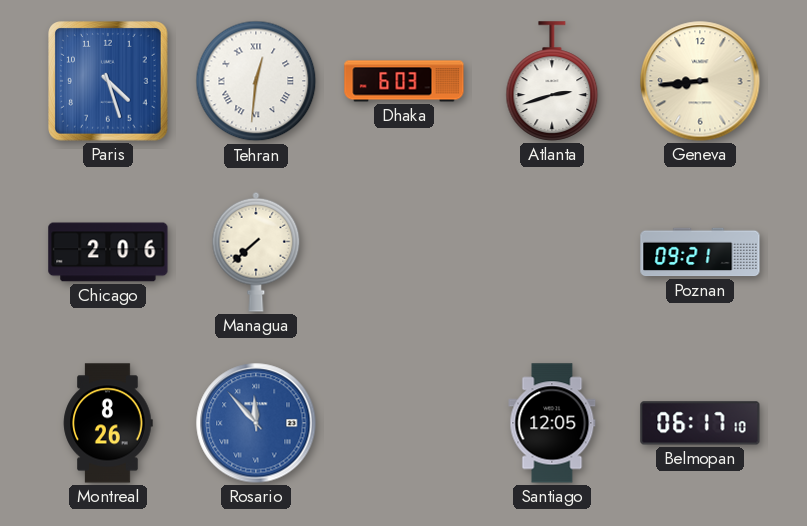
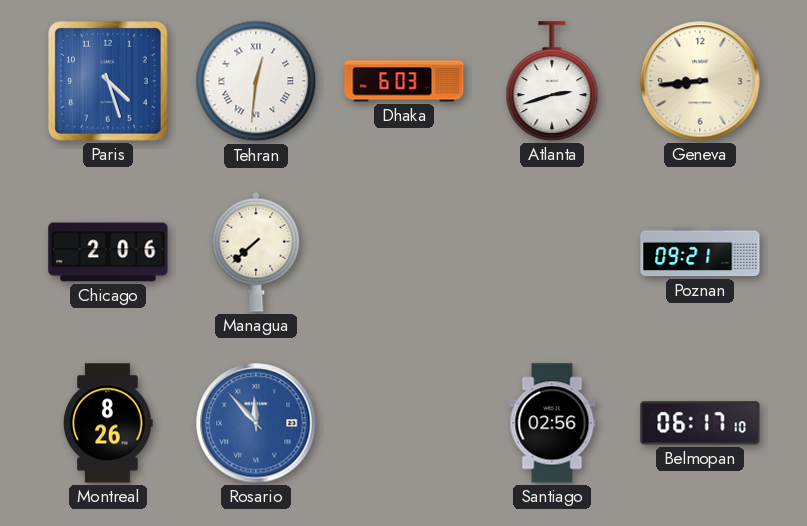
Santiago: 12:05 -> 02:56
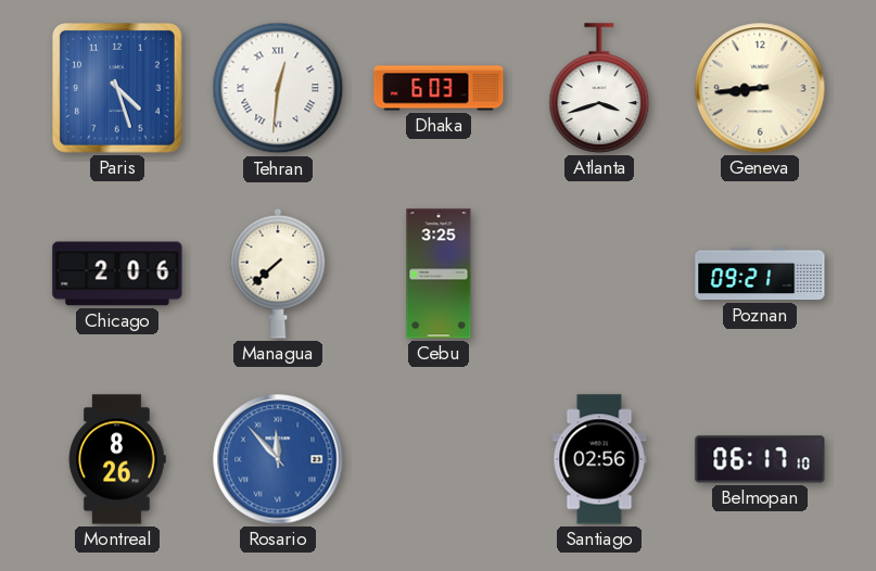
Atlanta: 2:42 -> 3:42
Cebu: none -> 3:25
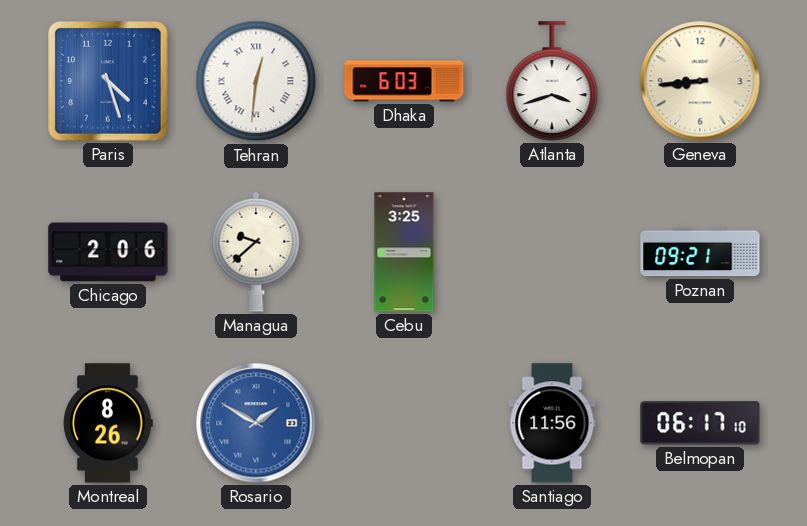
Managua: 7:38 -> 9:38
Rosario: 11:53 -> 1:50
Santiago: 02:56 -> 11:56
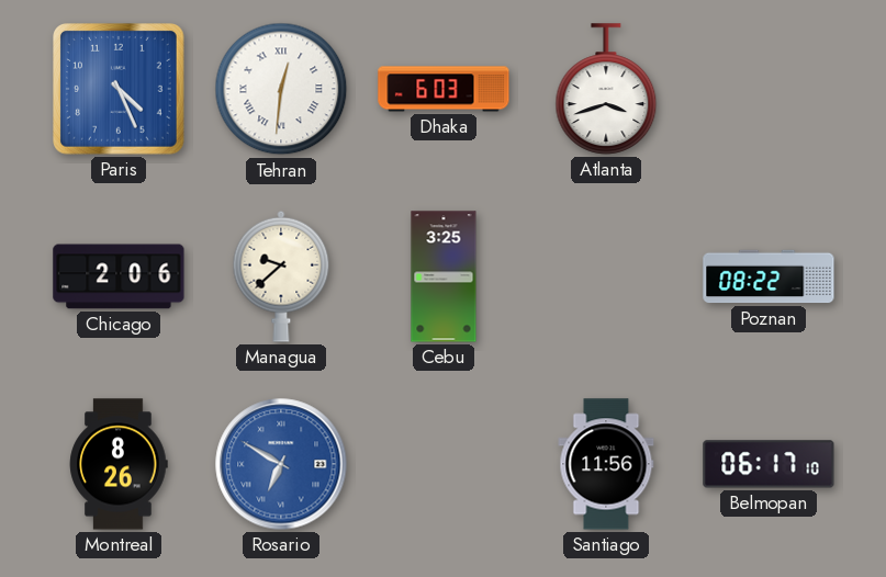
Paris: 4:27 -> 4:26
Geneva: 8:44 -> none
Poznan: 09:21 -> 08:22
Rosario: 1:50 -> 6:50
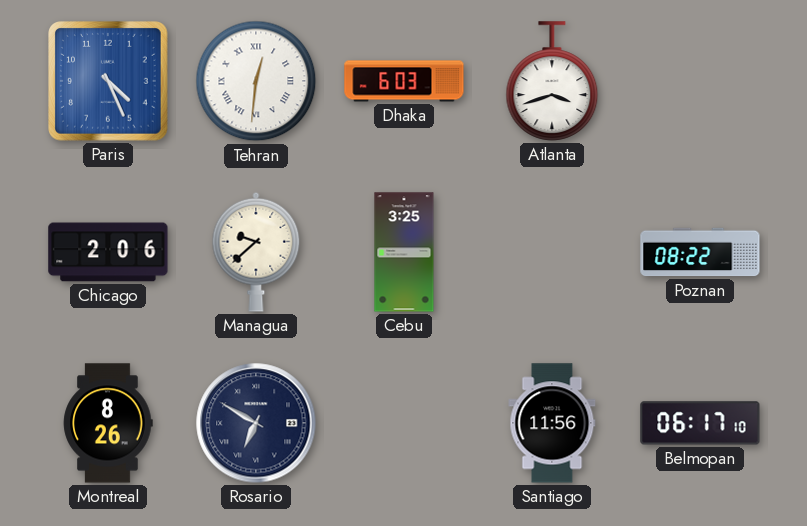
Rosario dial: blue -> navy
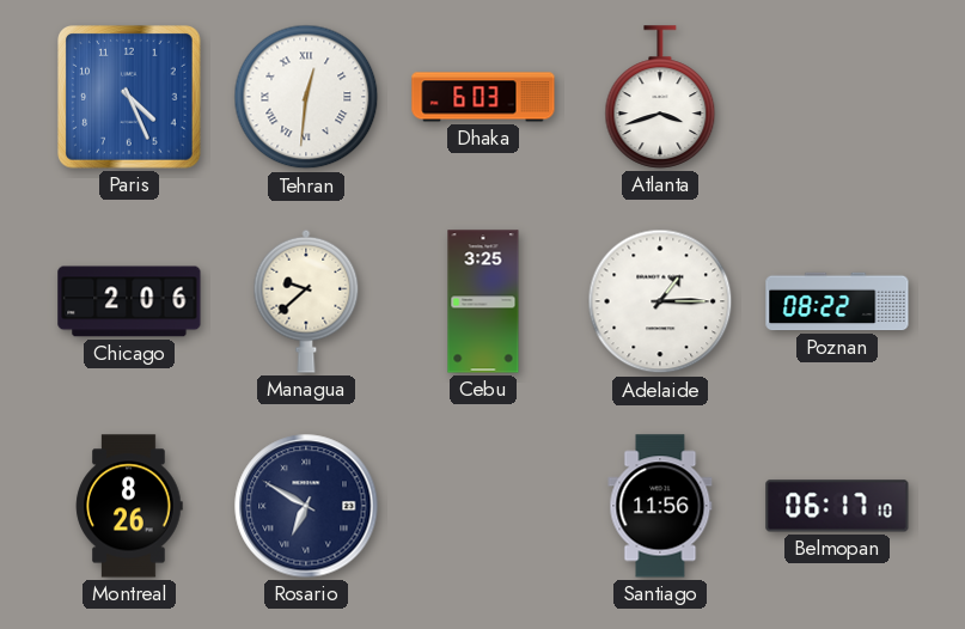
Adelaide: none -> 1:15
